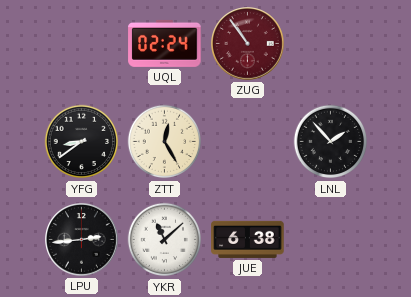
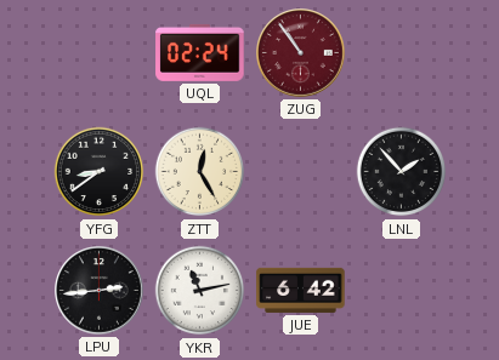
YKR: 11:08 -> 11:13
JUE: 6:38 -> 6:42
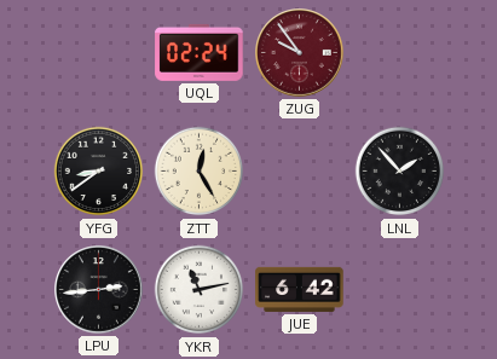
ZUG: 10:54 -> 9:54
